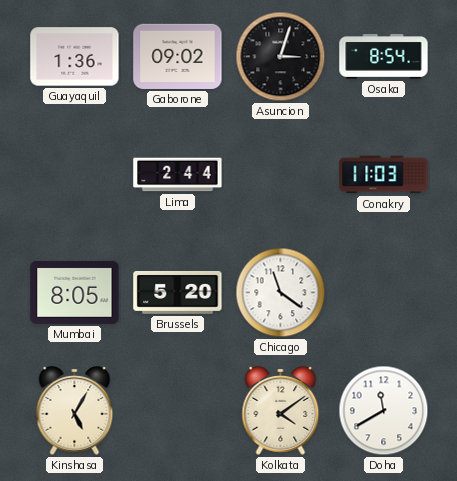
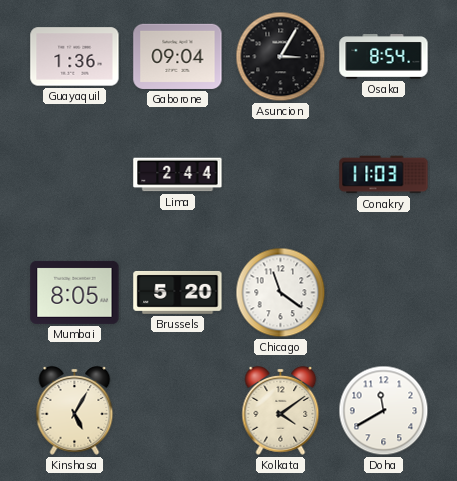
Gaborone: 09:02 -> 09:04
Asuncion: 3:03 -> 3:05
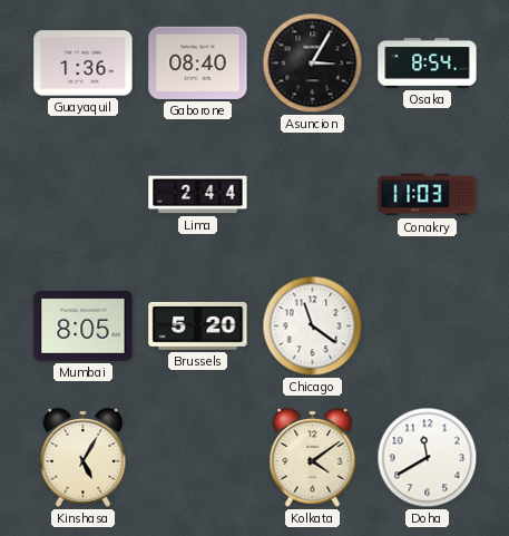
Gaborone: 09:04 -> 08:40
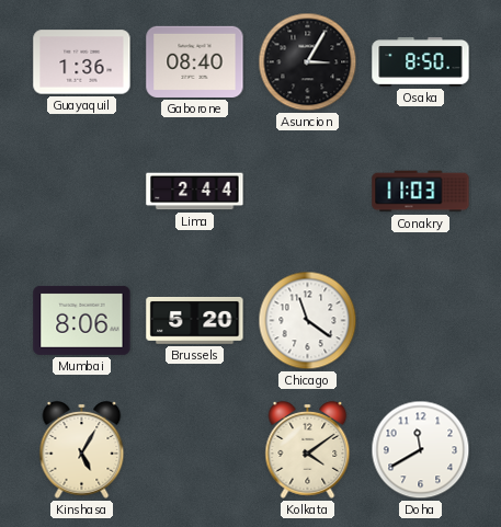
Osaka: 8:54 -> 8:50
Mumbai: 8:05 -> 8:06
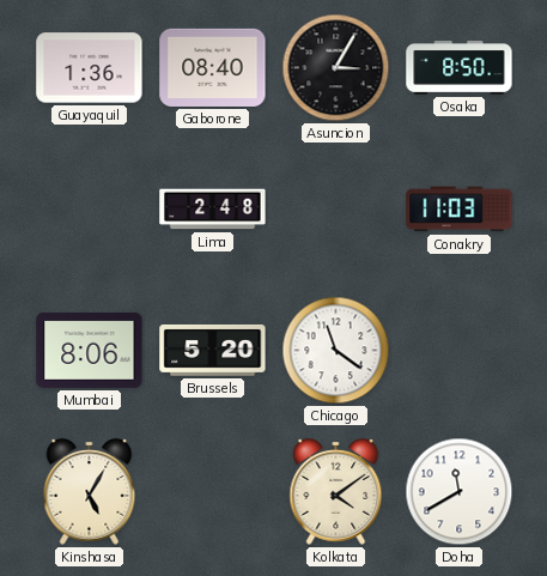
Lima: 2:44 -> 2:48
